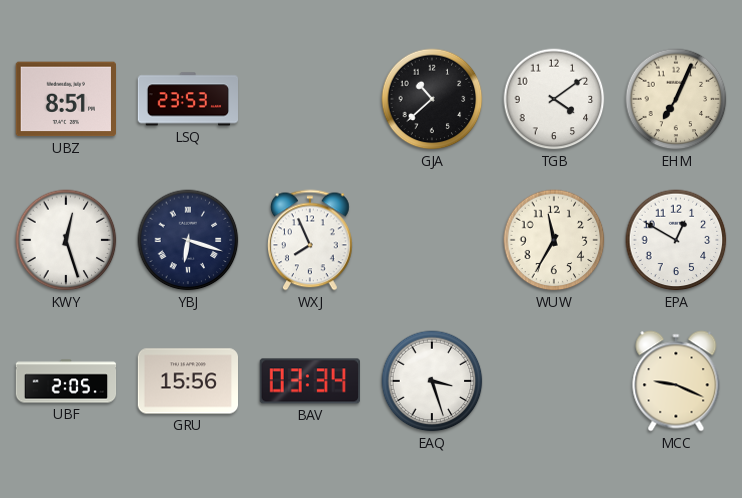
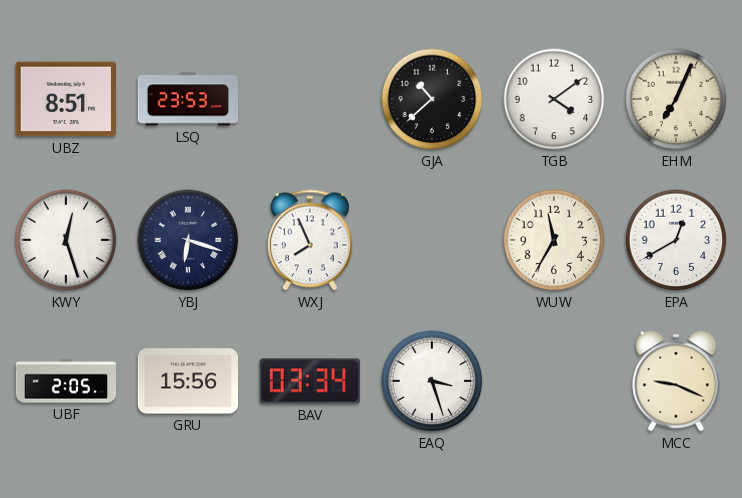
EPA: 12:50 -> 12:40
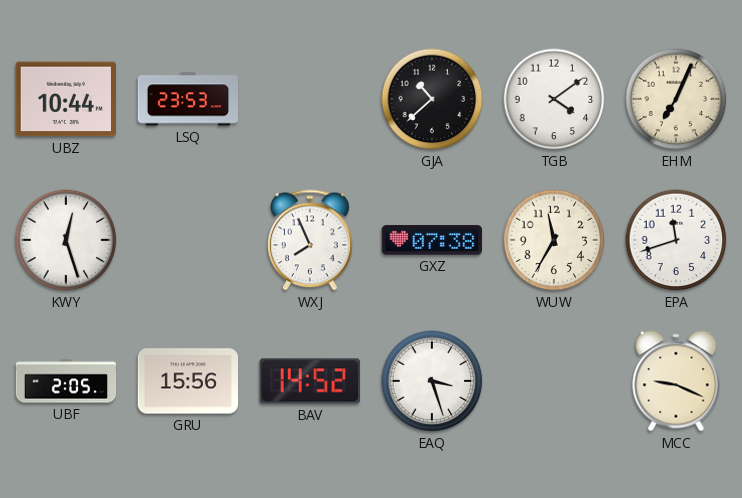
UBZ: 8:51 -> 10:44
YBJ: 6:18 -> none
GXZ: none -> 07:38
EPA: 12:40 -> 11:42
BAV: 03:34 -> 14:52
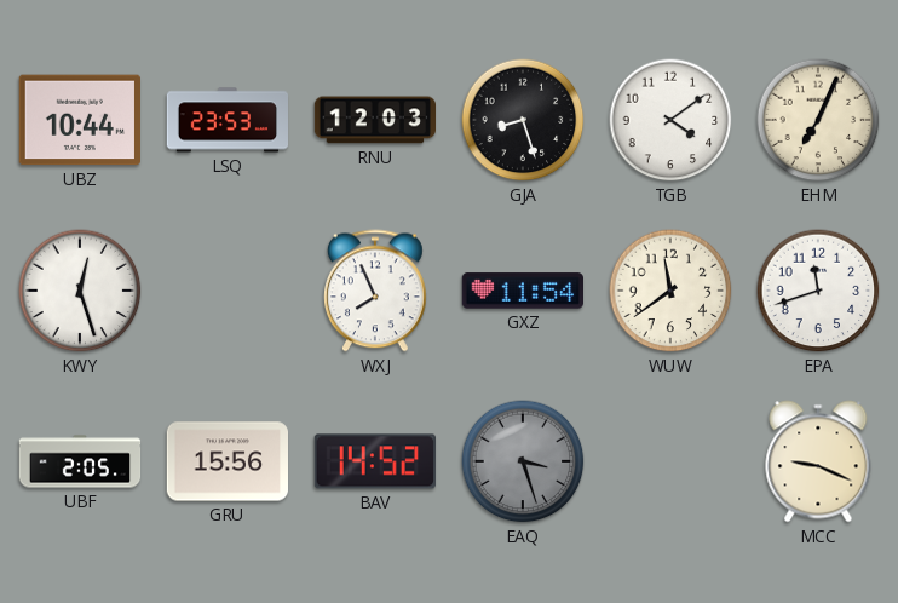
RNU: none -> 12:03
GJA: 10:38 -> 8:27
GXZ: 07:38 -> 11:54
WUW: 11:35 -> 11:39
EAQ dial: white -> grey
